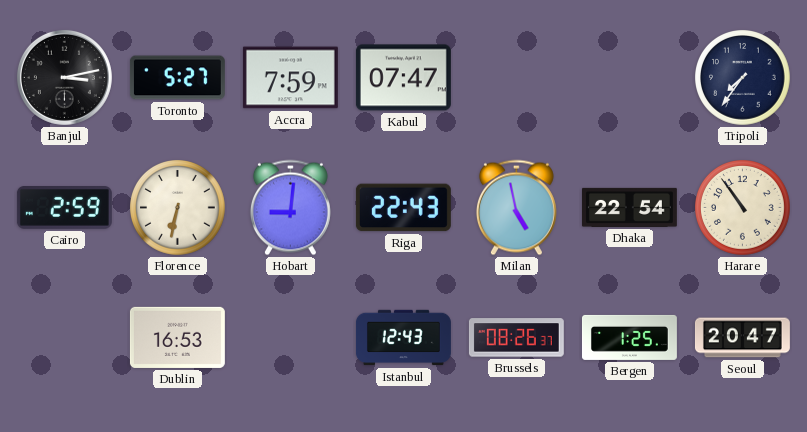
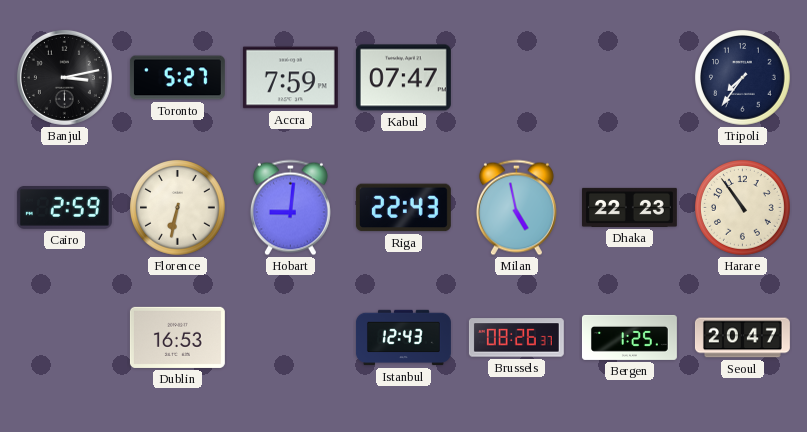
Dhaka: 22:54 -> 22:23
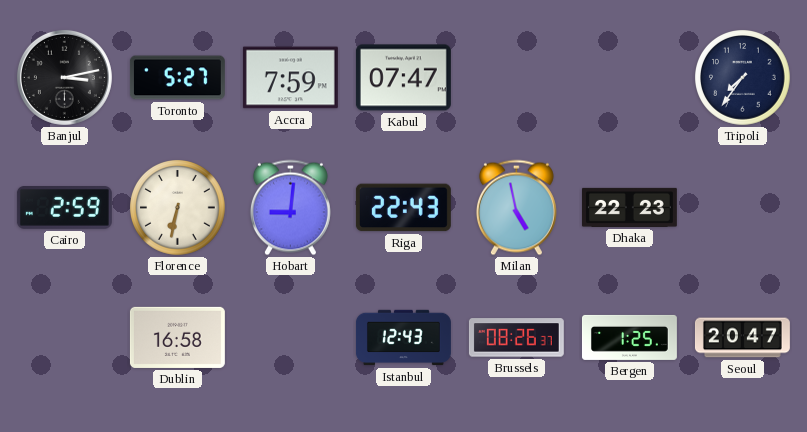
Harare: 10:54 -> none
Dublin: 16:53 -> 16:58
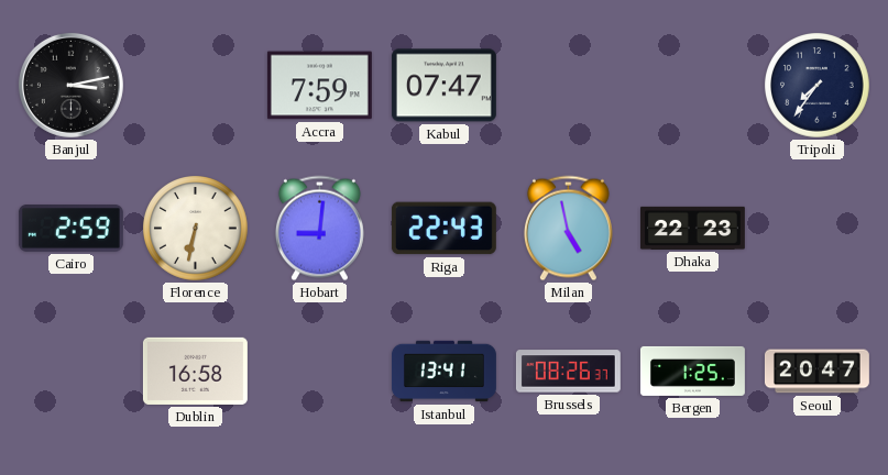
Toronto: 5:27 -> none
Istanbul: 12:43 -> 13:41
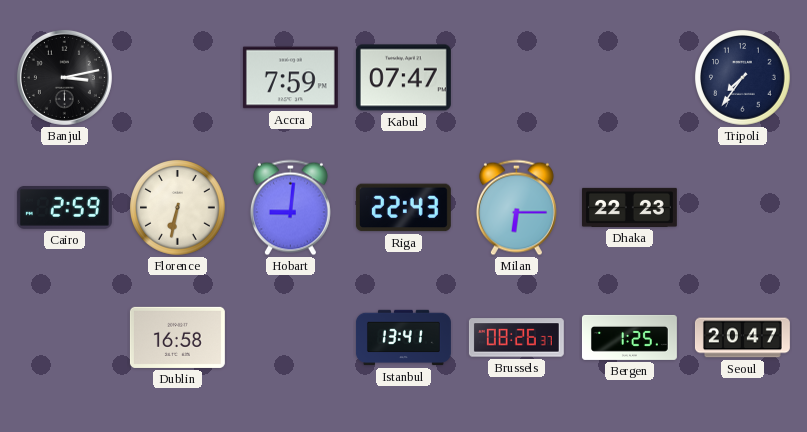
Milan: 4:58 -> 6:15
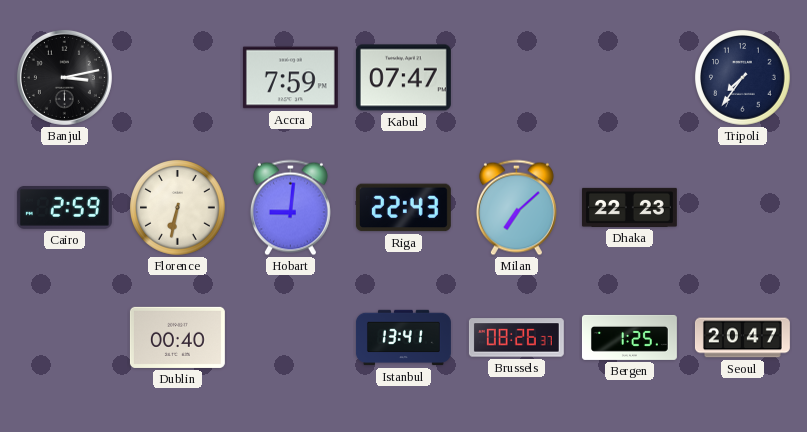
Milan: 6:15 -> 7:08
Dublin: 16:58 -> 00:40
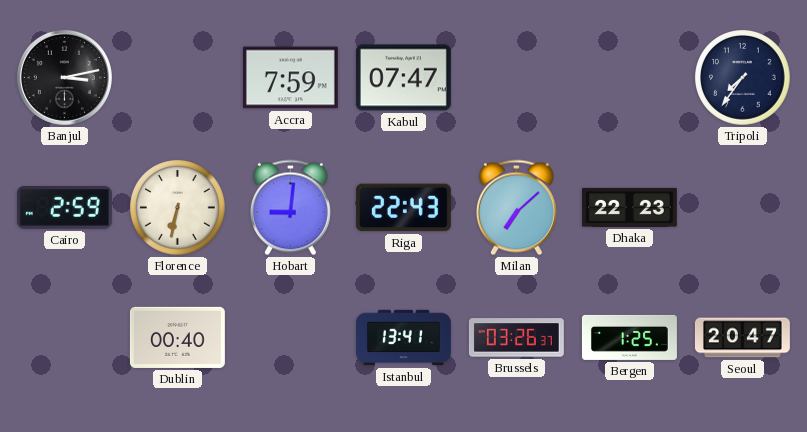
Brussels: 08:26 -> 03:26
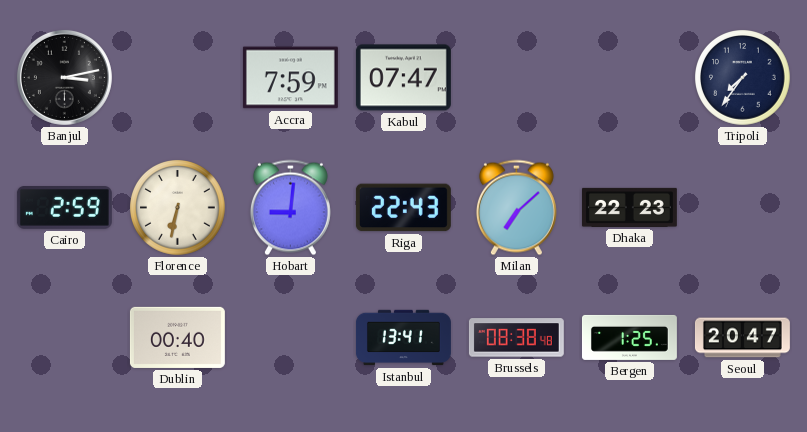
Brussels: 03:26 -> 08:38
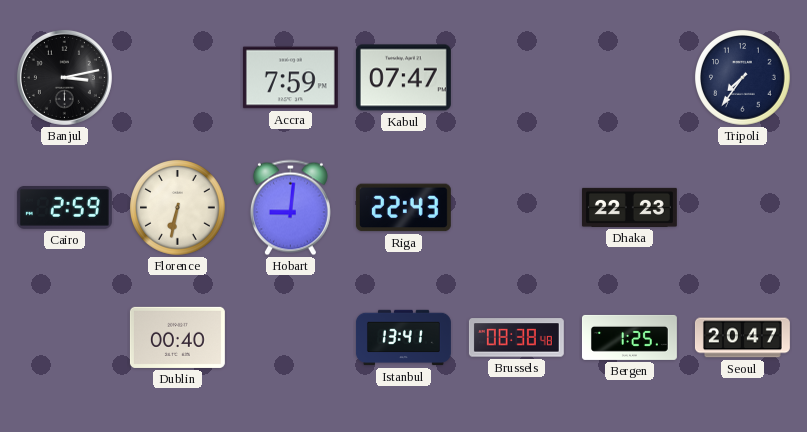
Milan: 7:08 -> none
